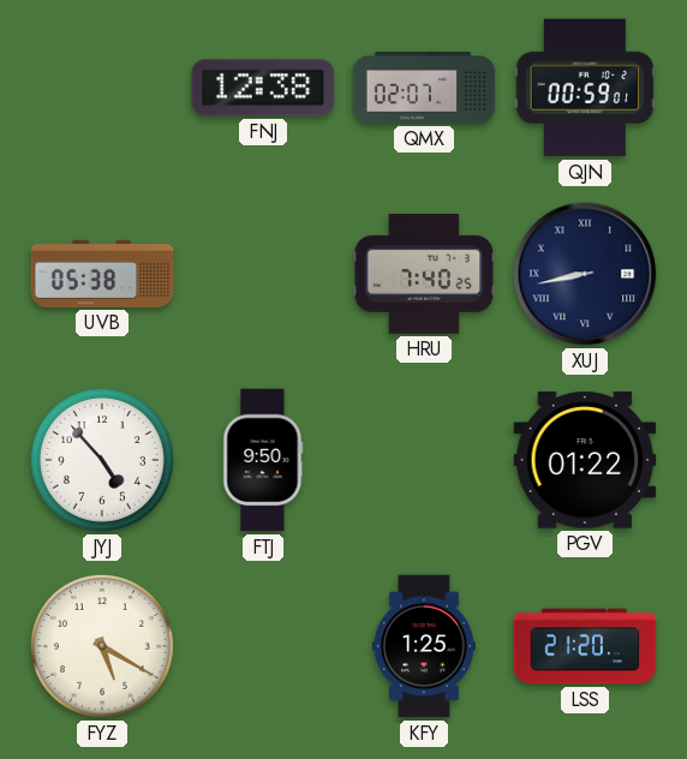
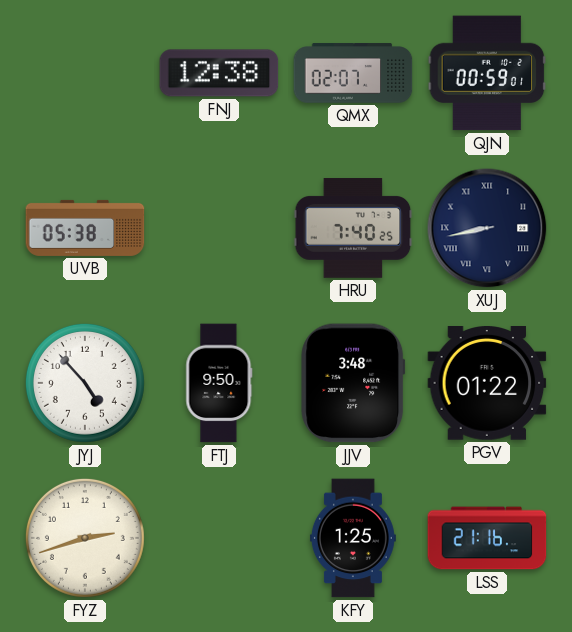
JJV: none -> 3:48
FYZ: 5:20 -> 2:42
LSS: 21:20 -> 21:16
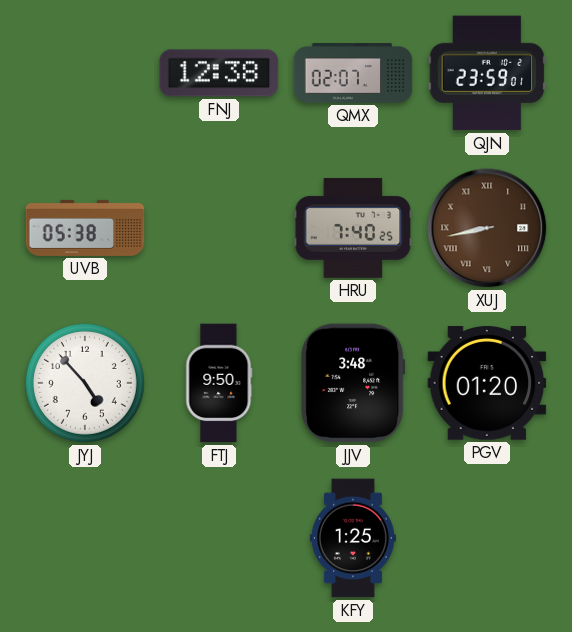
QJN: 00:59 -> 23:59
XUJ dial: navy -> brown
PGV: 01:22 -> 01:20
FYZ: 2:42 -> none
LSS: 21:16 -> none
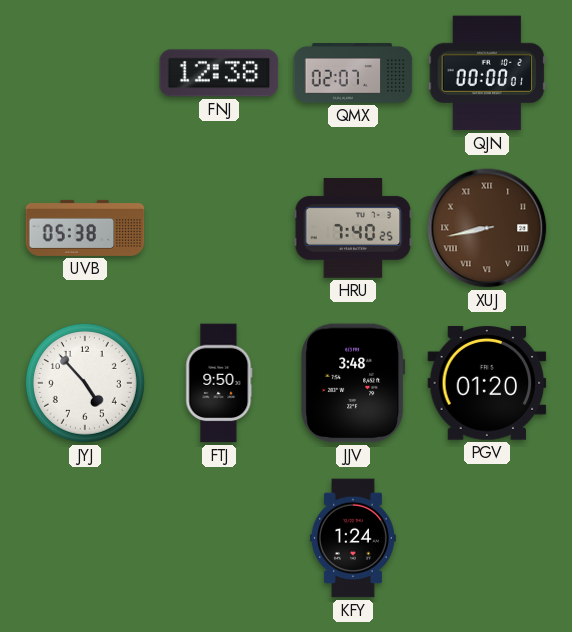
QJN: 23:59 -> 00:00
KFY: 1:25 -> 1:24
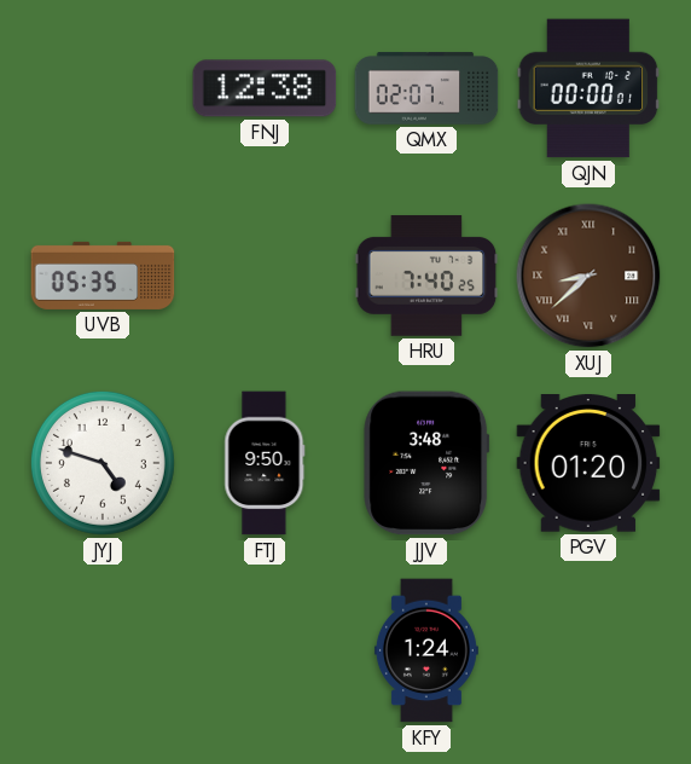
UVB: 05:38 -> 05:35
XUJ: 8:43 -> 8:38
JYJ: 4:53 -> 4:48
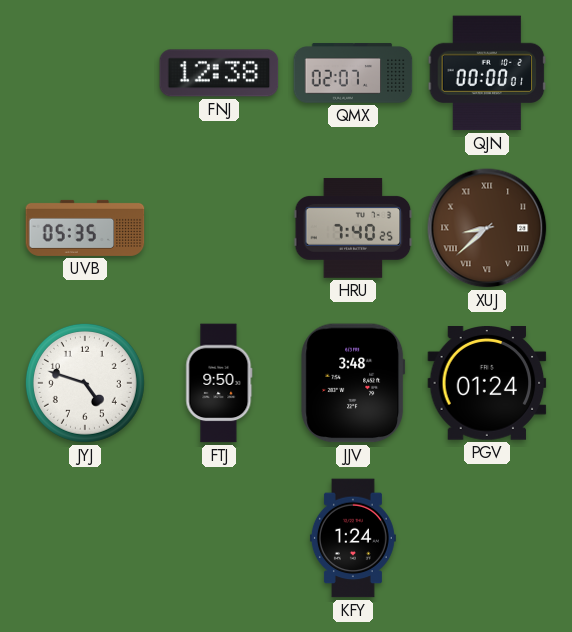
PGV: 01:20 -> 01:24
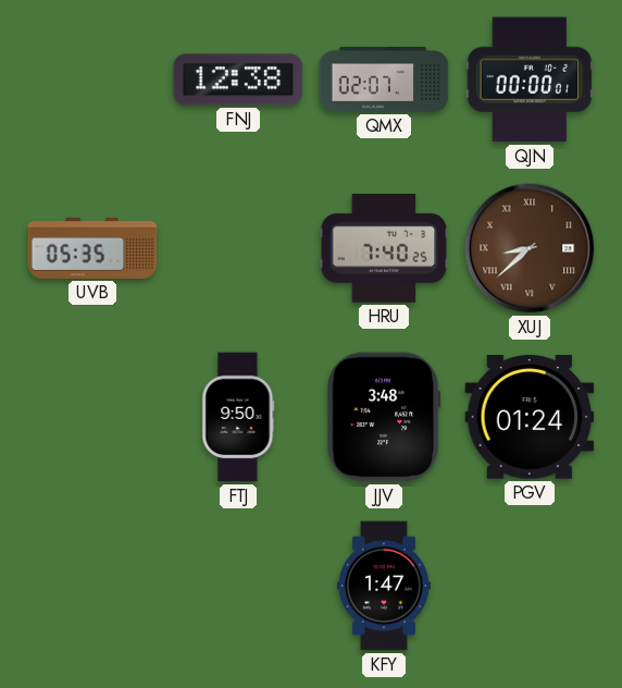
JYJ: 4:48 -> none
KFY: 1:24 -> 1:47
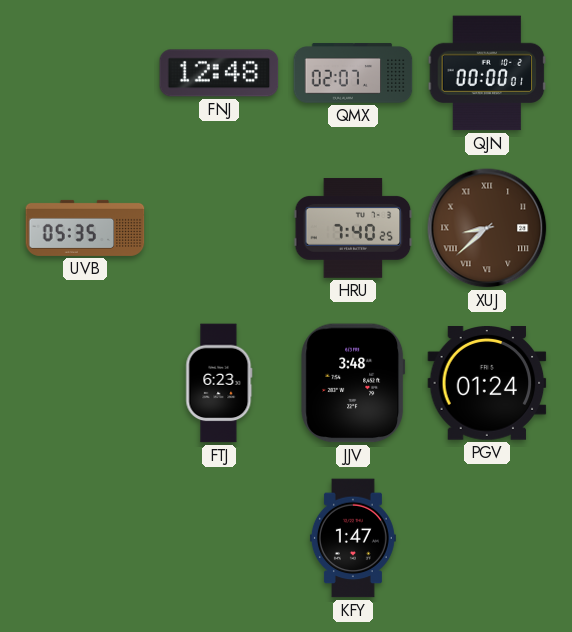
FNJ: 12:38 -> 12:48
FTJ: 9:50 -> 6:23
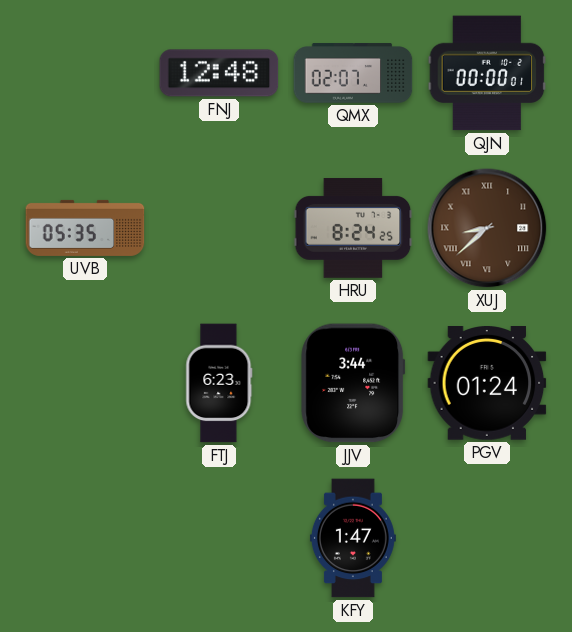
HRU: 7:40 -> 8:24
JJV: 3:48 -> 3:44
